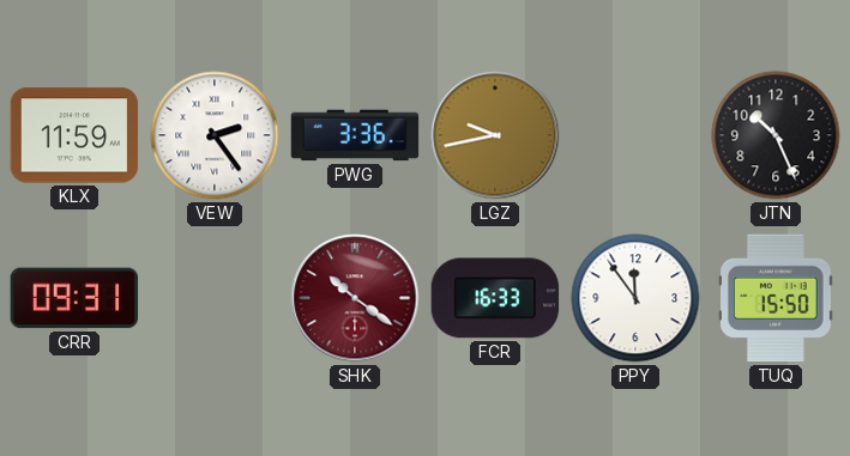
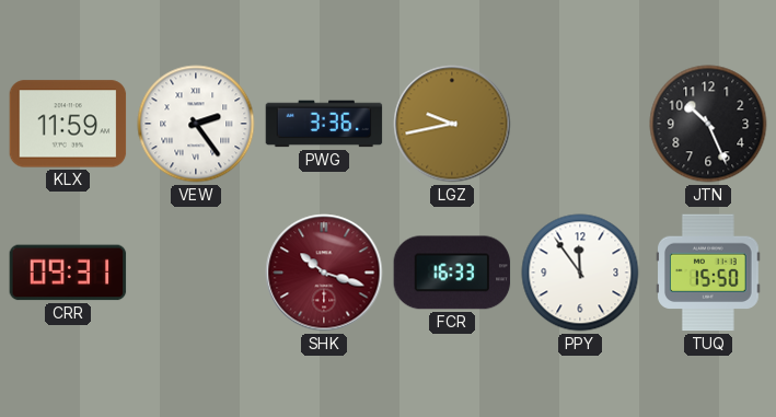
SHK: 10:21 -> 10:18
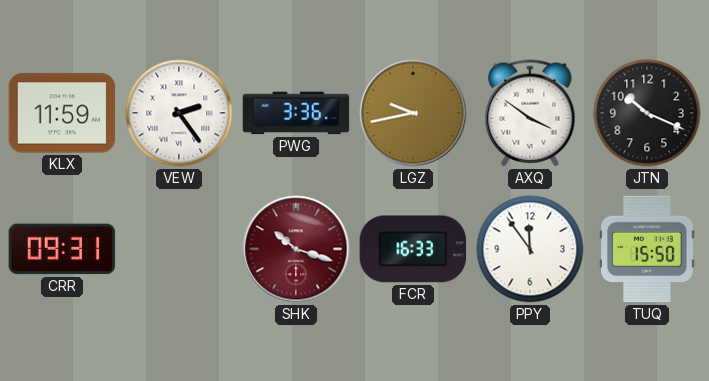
AXQ: none -> 3:51
JTN: 10:26 -> 10:19
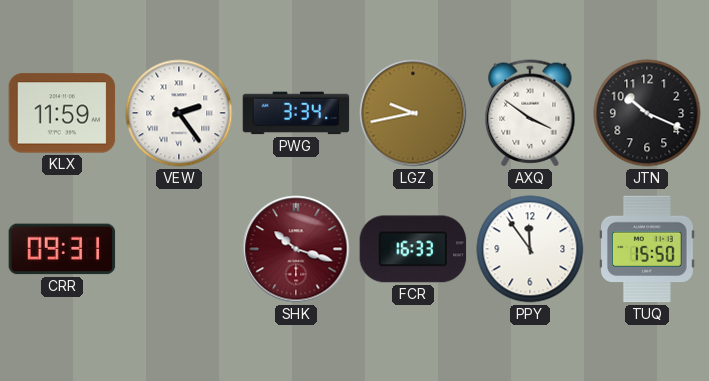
PWG: 3:36 -> 3:34
